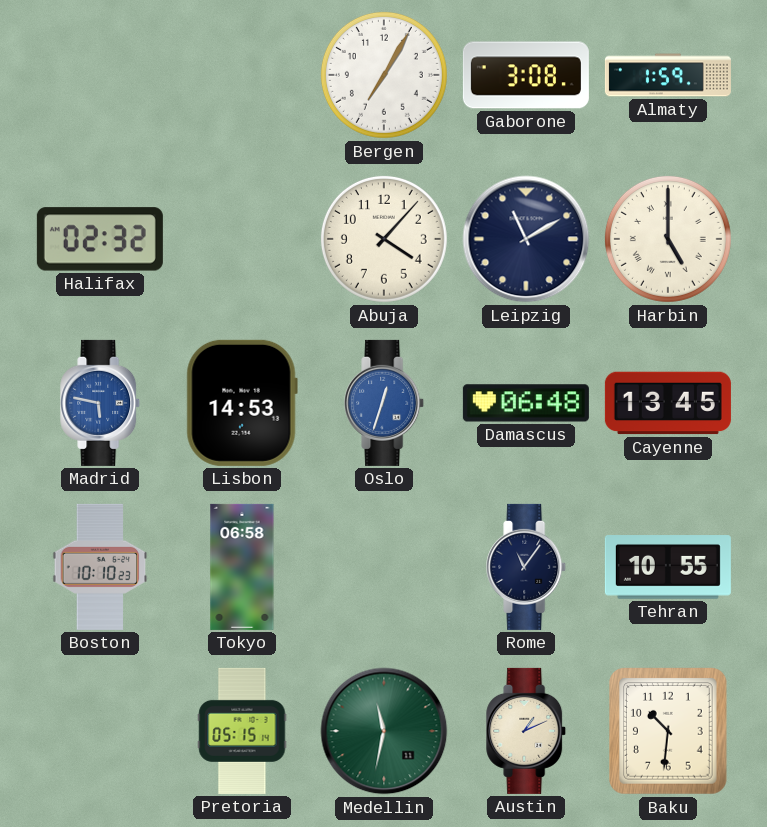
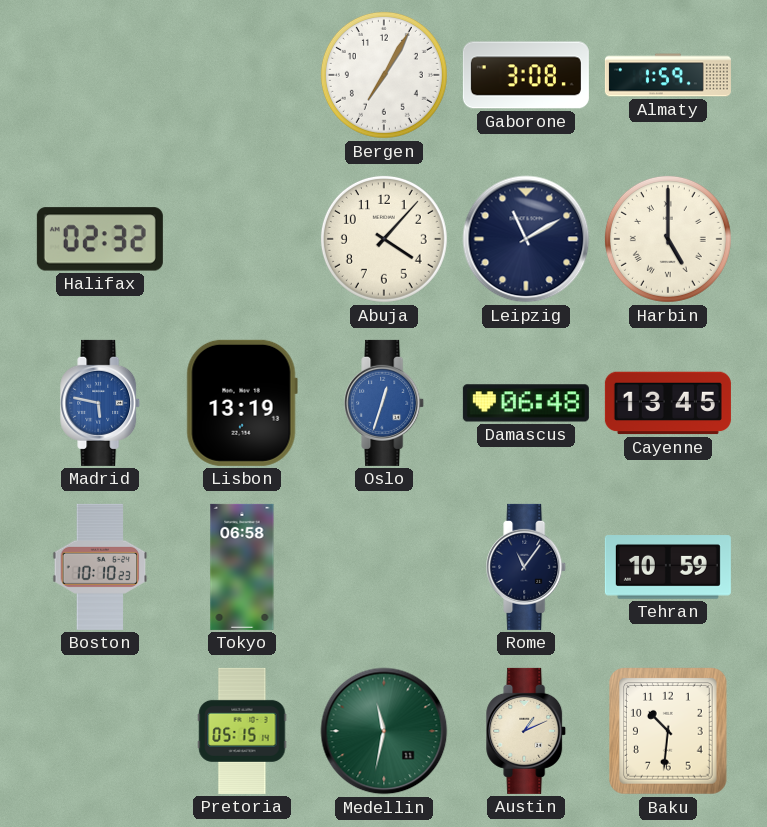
Lisbon: 14:53 -> 13:19
Tehran: 10:55 -> 10:59
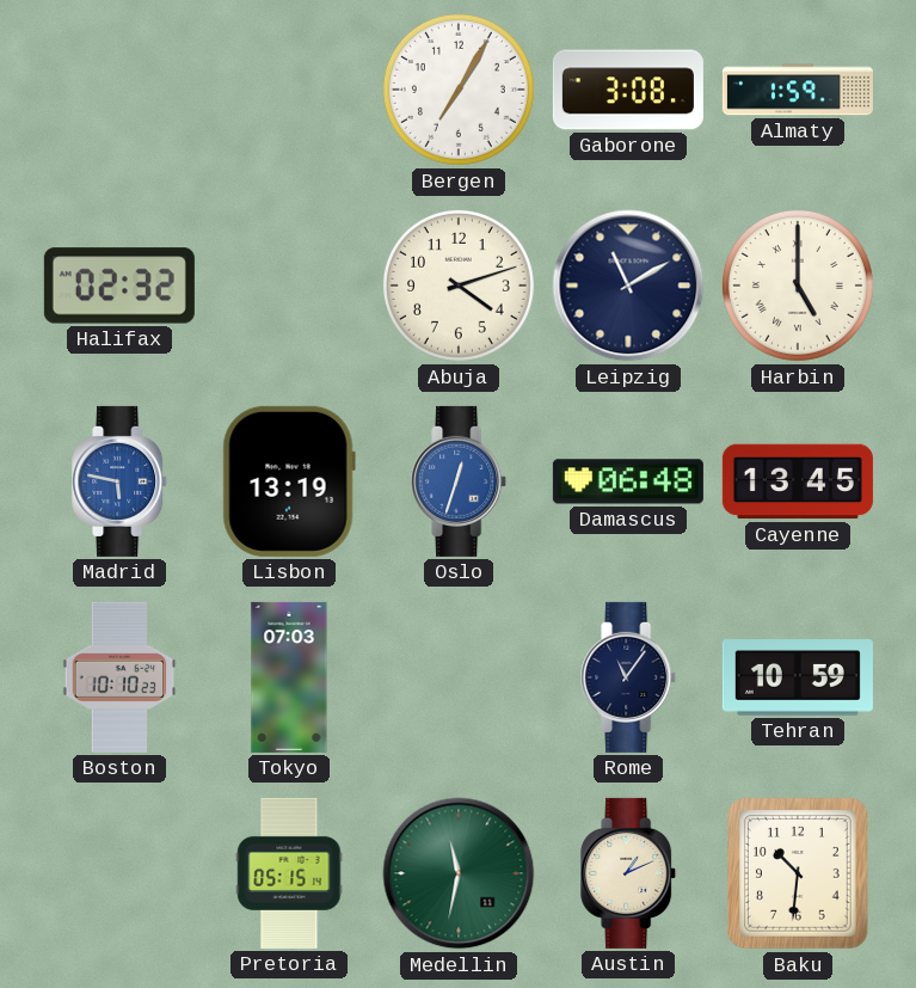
Abuja: 4:07 -> 4:12
Tokyo: 06:58 -> 07:03
